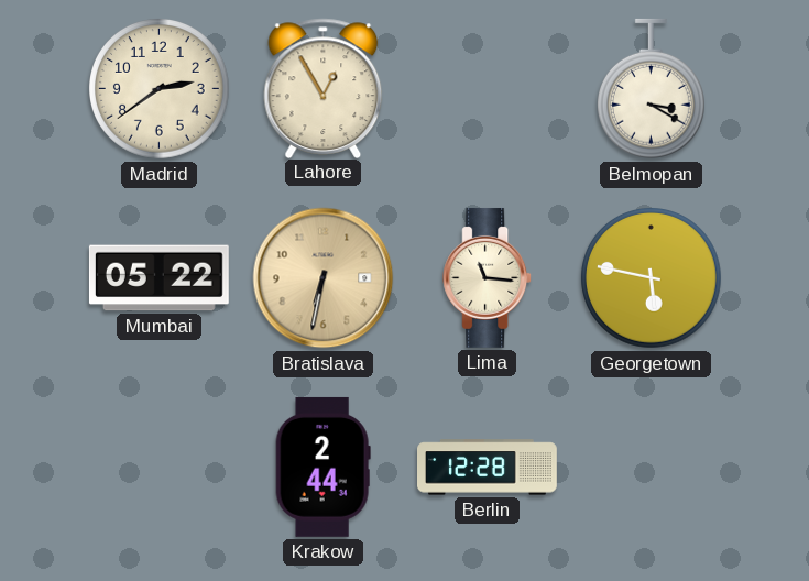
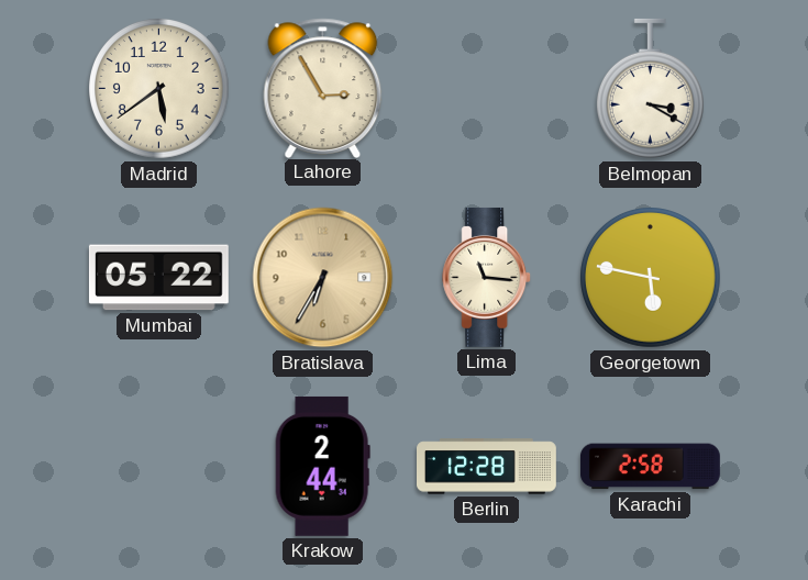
Madrid: 2:39 -> 5:39
Lahore: 12:55 -> 2:55
Bratislava: 6:32 -> 6:35
Karachi: none -> 2:58
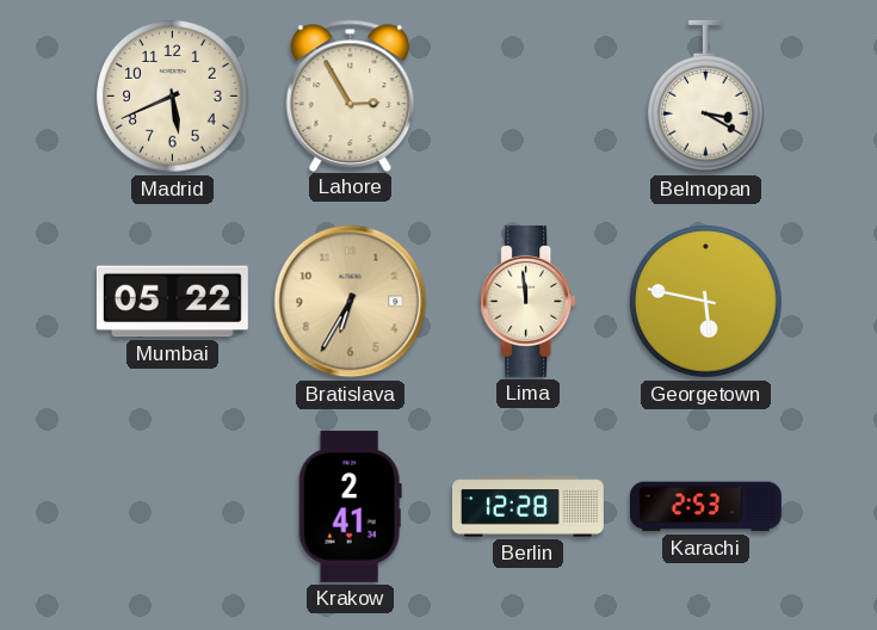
Madrid: 5:39 -> 5:41
Lima: 11:16 -> 11:59
Krakow: 2:44 -> 2:41
Karachi: 2:58 -> 2:53
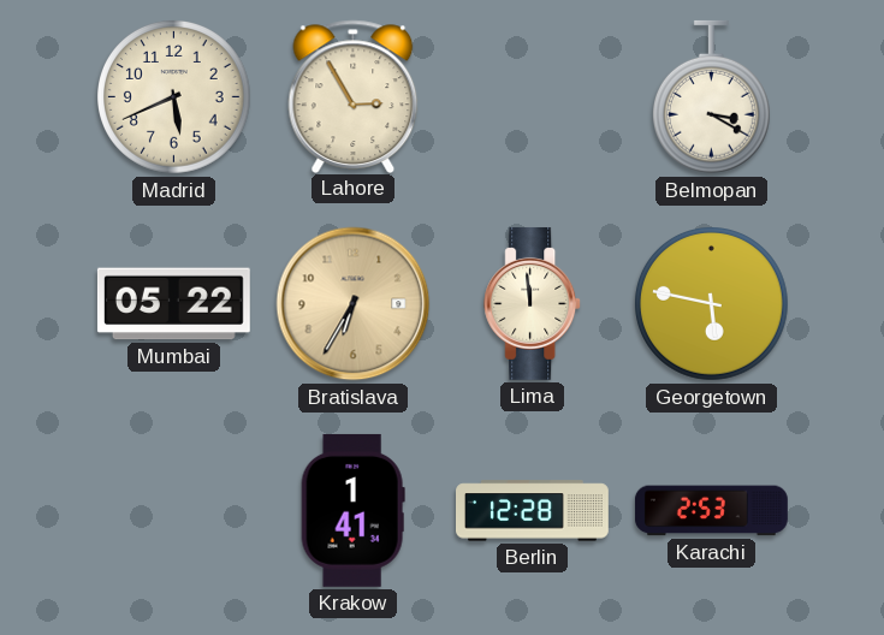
Krakow: 2:41 -> 1:41
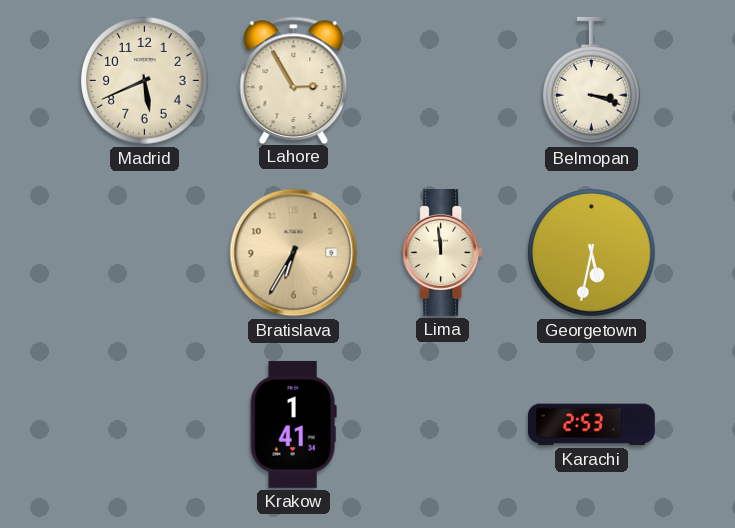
Belmopan: 3:20 -> 3:18
Mumbai: 05:22 -> none
Georgetown: 5:47 -> 5:32
Berlin: 12:28 -> none
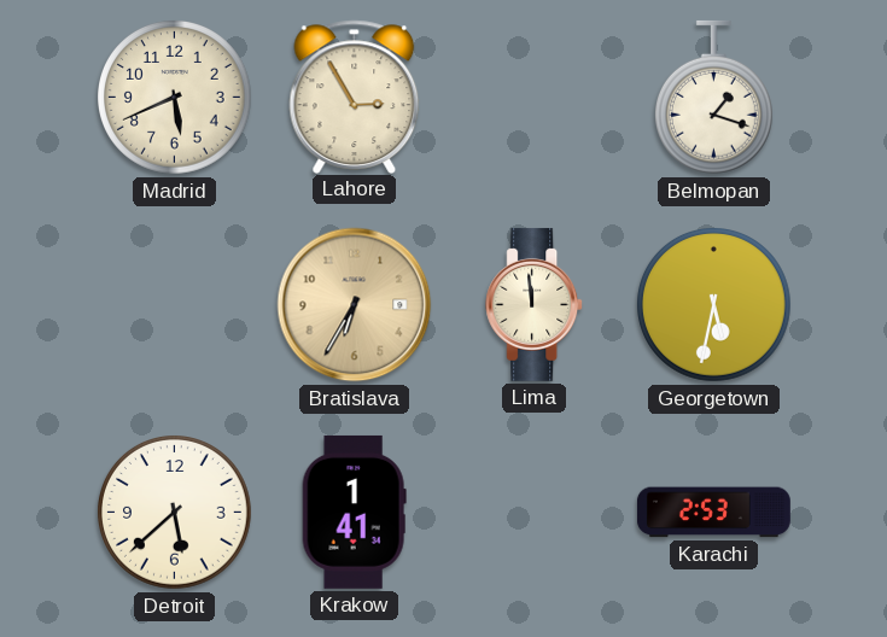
Belmopan: 3:18 -> 1:18
Detroit: none -> 5:38
